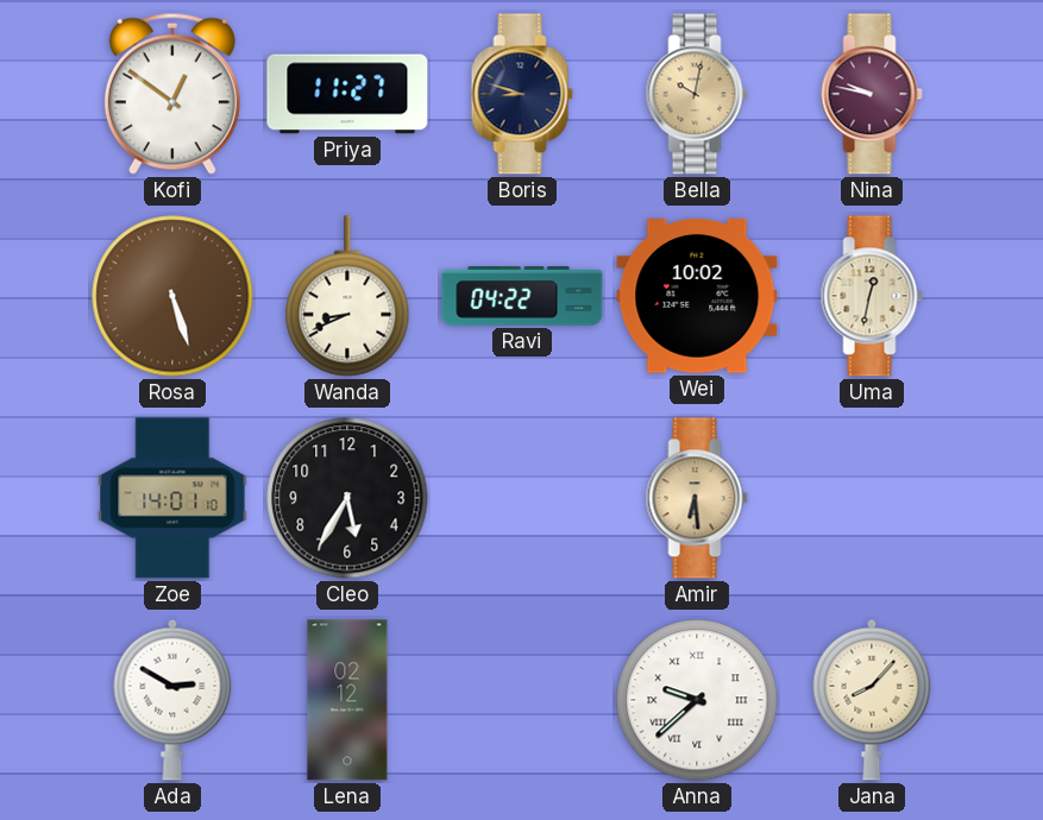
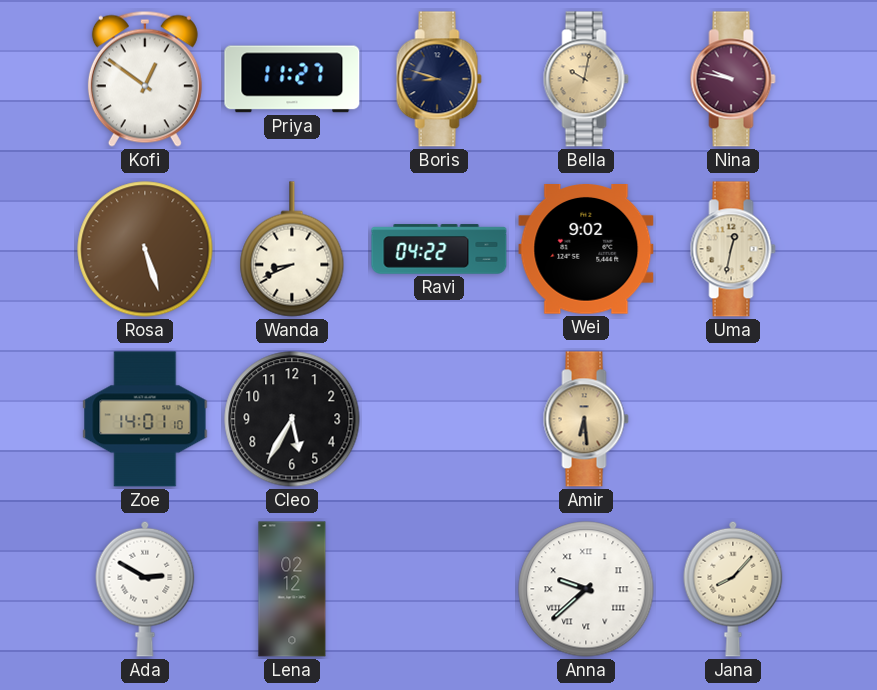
Wei: 10:02 -> 9:02
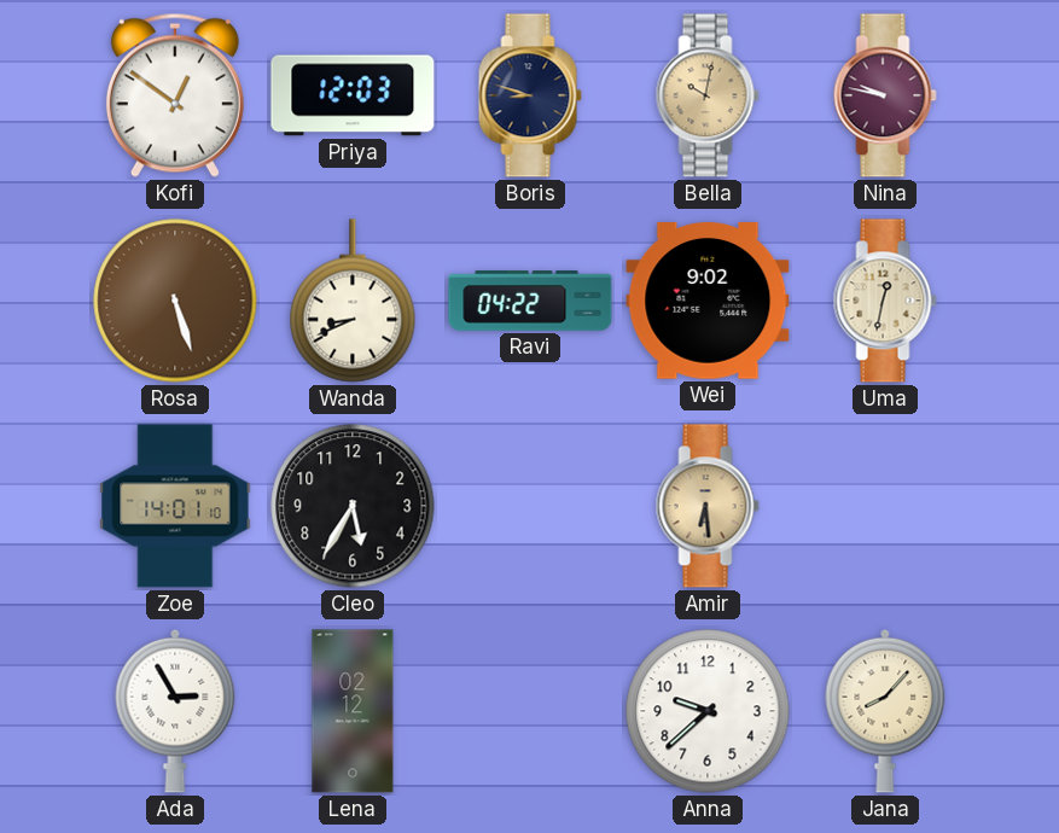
Priya: 11:27 -> 12:03
Ada: 2:50 -> 2:55
Anna numerals: Roman -> Arabic
